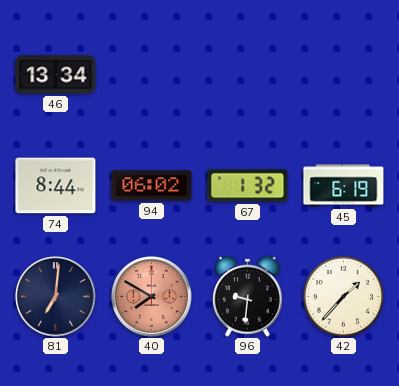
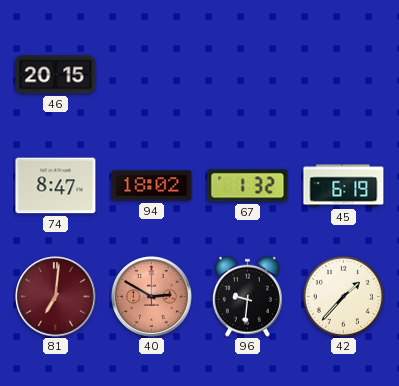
46: 13:34 -> 20:15
74: 8:44 -> 8:47
94: 06:02 -> 18:02
81 dial: navy -> burgundy
40: 7:50 -> 2:50
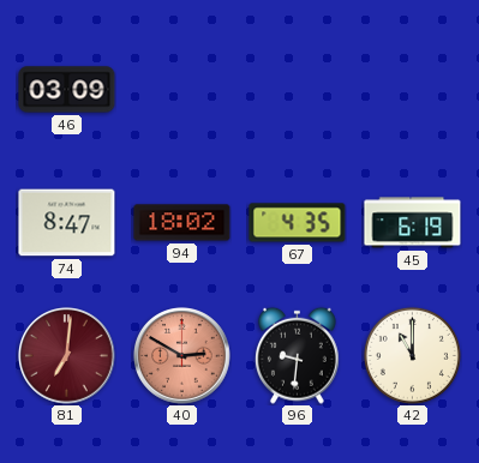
46: 20:15 -> 03:09
67: 1:32 -> 4:35
42: 1:37 -> 11:00
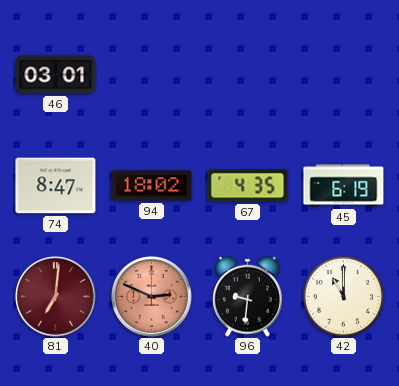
46: 03:09 -> 03:01
40: 2:50 -> 2:49
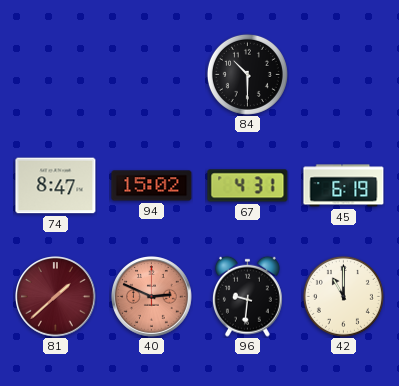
46: 03:01 -> none
84: none -> 10:30
94: 18:02 -> 15:02
67: 4:35 -> 4:31
81: 7:01 -> 1:38
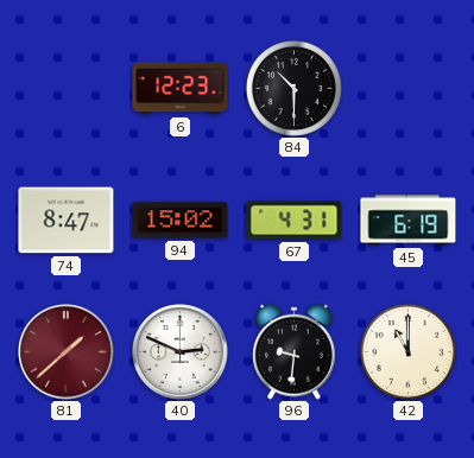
6: none -> 12:23
40 dial: salmon -> white
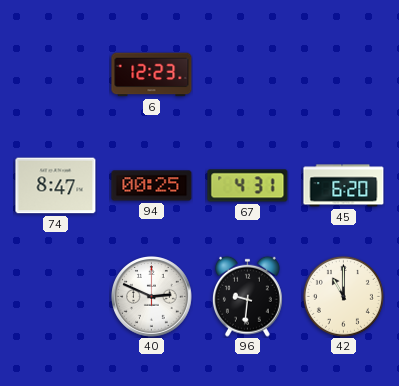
84: 10:30 -> none
94: 15:02 -> 00:25
45: 6:19 -> 6:20
81: 1:38 -> none
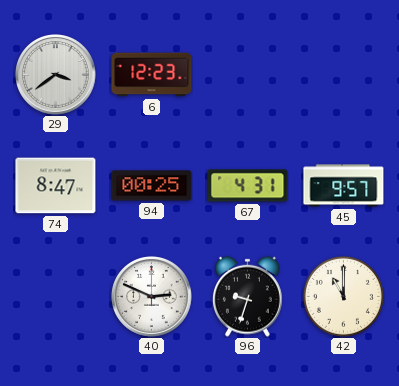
29: none -> 3:39
45: 6:20 -> 9:57
96: 9:31 -> 9:33
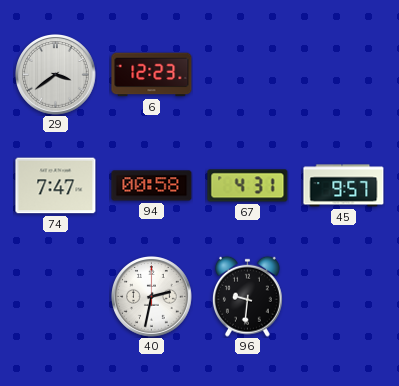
74: 8:47 -> 7:47
94: 00:25 -> 00:58
40: 2:49 -> 2:32
96: 9:33 -> 9:31
42: 11:00 -> none
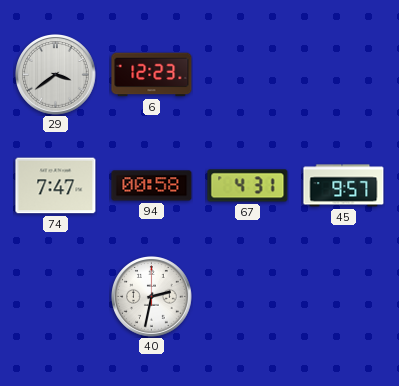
96: 9:31 -> none
